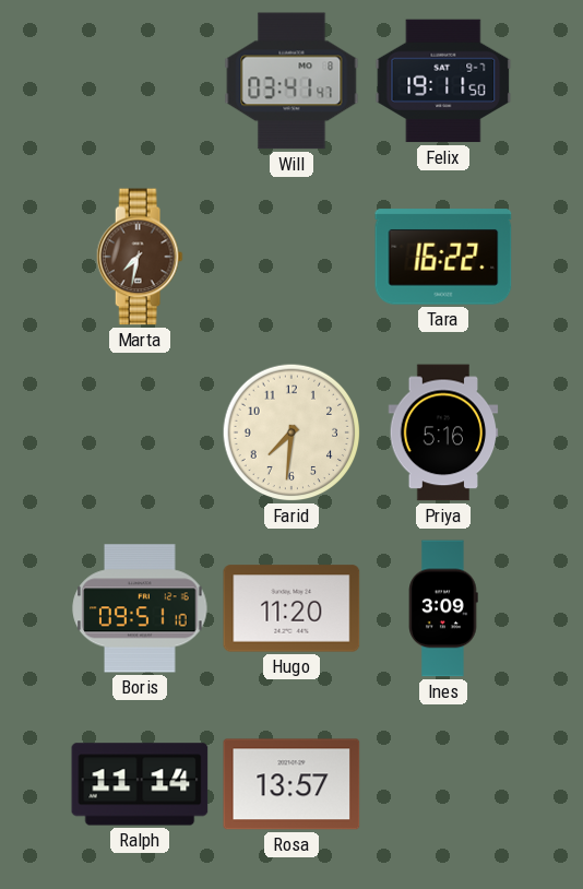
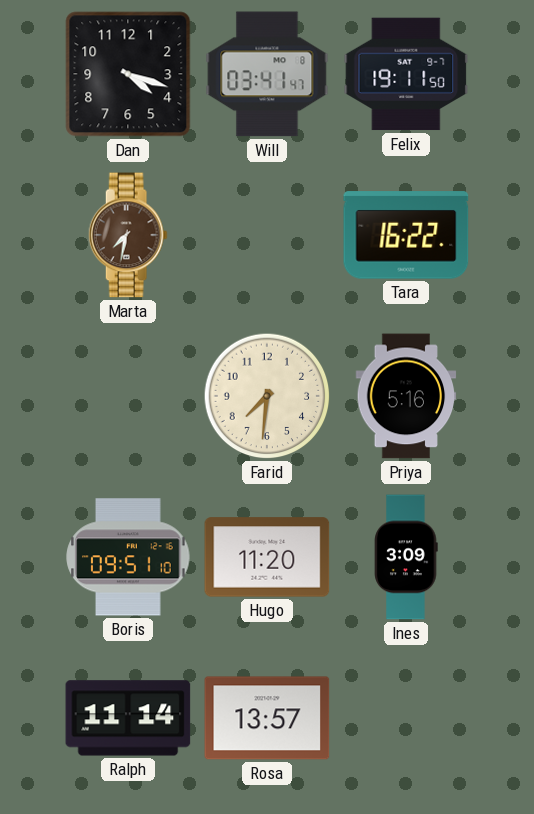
Dan: none -> 4:18
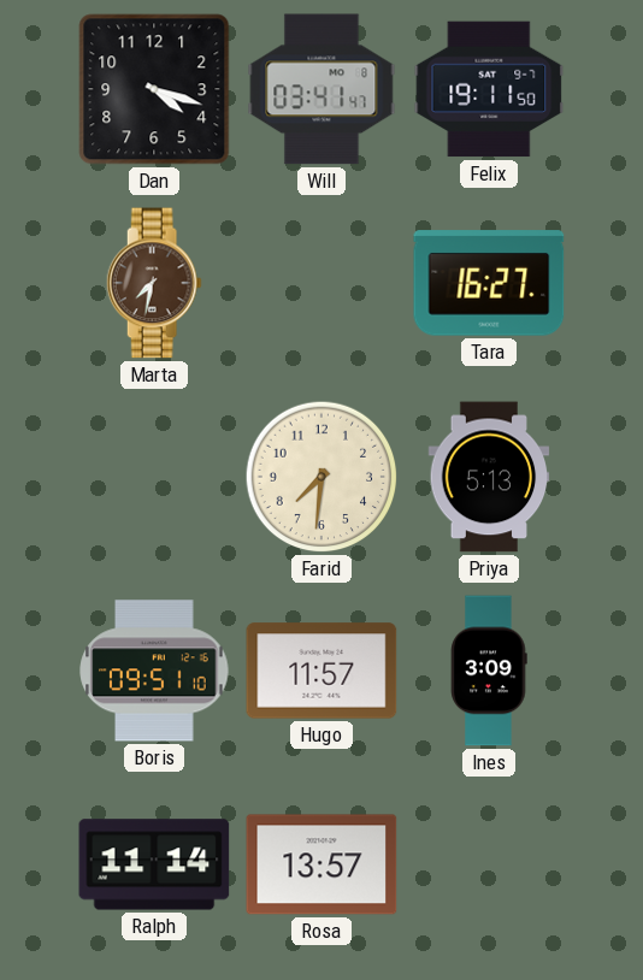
Tara: 16:22 -> 16:27
Priya: 5:16 -> 5:13
Hugo: 11:20 -> 11:57
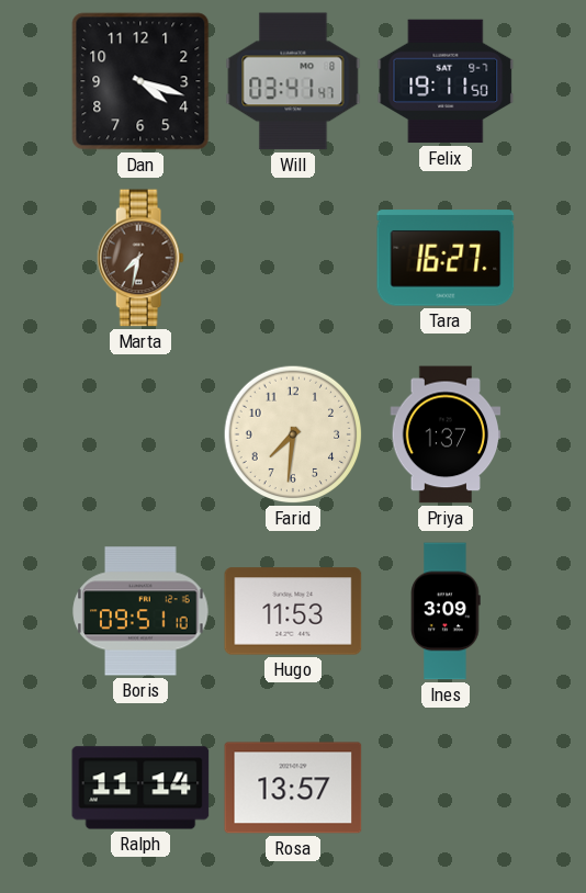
Priya: 5:13 -> 1:37
Hugo: 11:57 -> 11:53
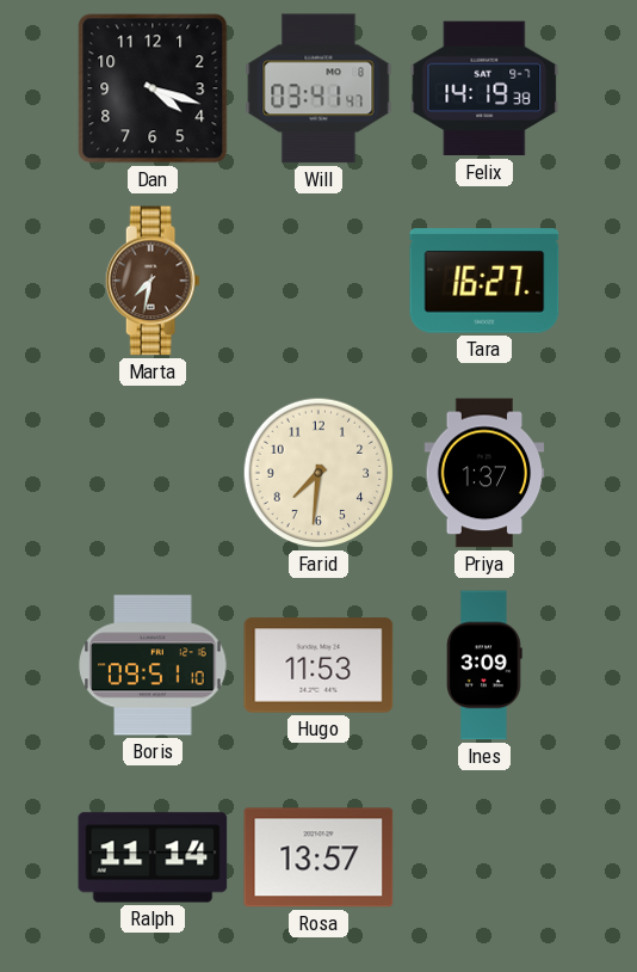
Felix: 19:11 -> 14:19
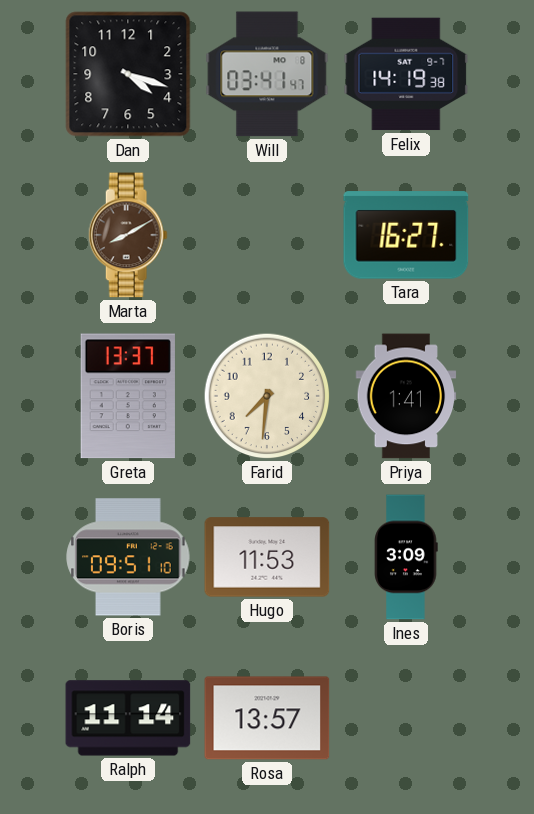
Marta: 7:32 -> 8:10
Greta: none -> 13:37
Priya: 1:37 -> 1:41
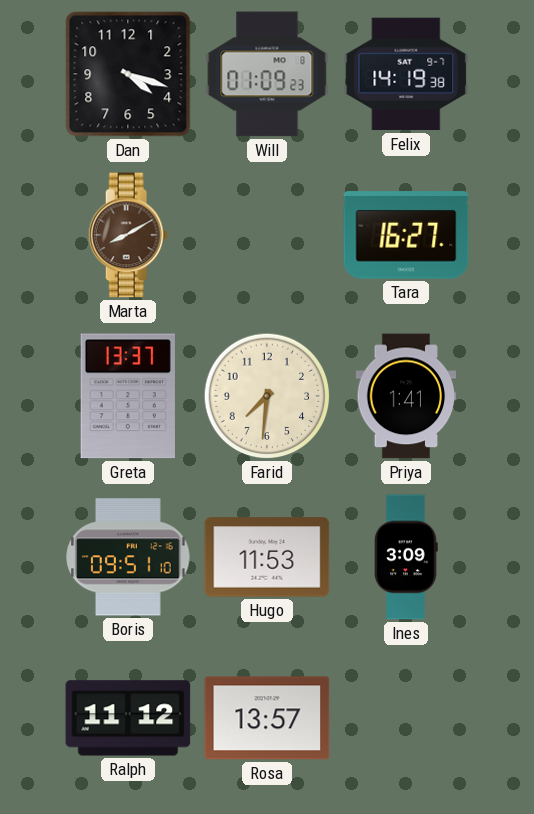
Will: 03:41 -> 01:09
Ralph: 11:14 -> 11:12
